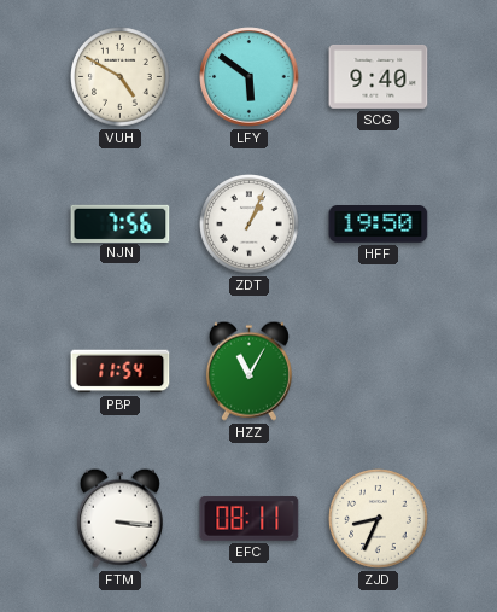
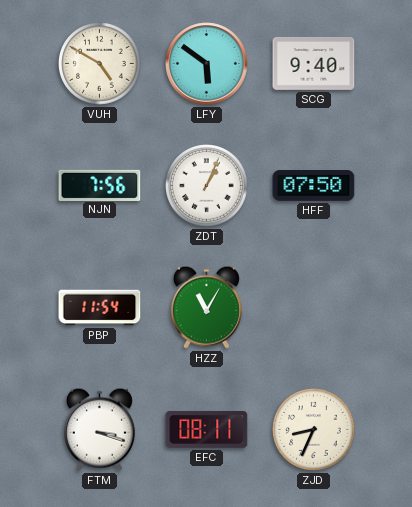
HFF: 19:50 -> 07:50
FTM: 3:16 -> 3:18
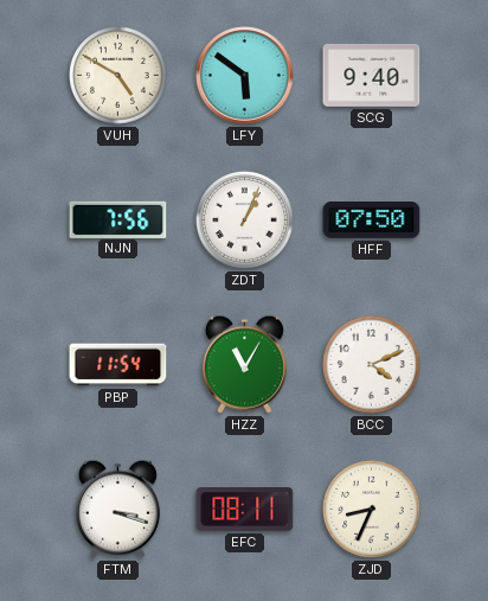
BCC: none -> 4:11
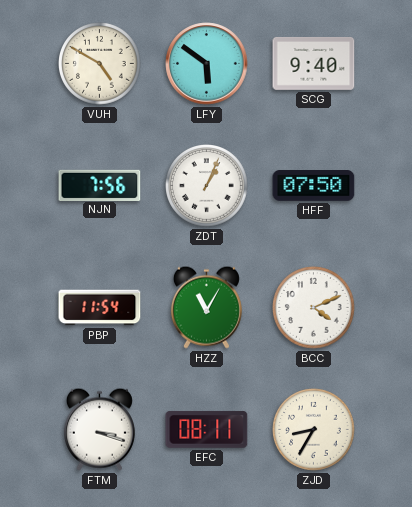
ZJD: 8:34 -> 8:35
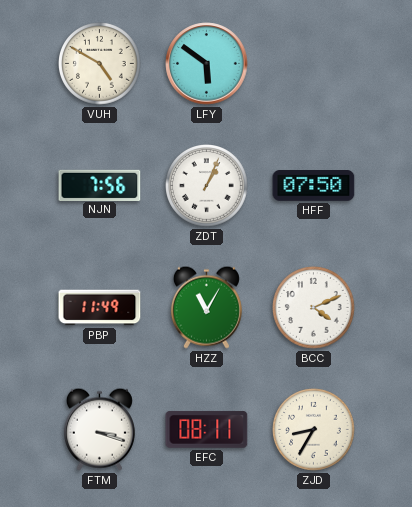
SCG: 9:40 -> none
PBP: 11:54 -> 11:49
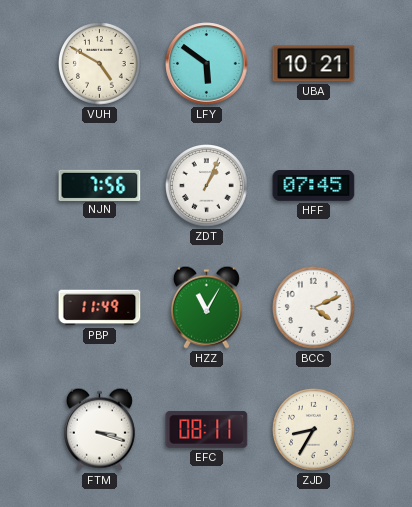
UBA: none -> 10:21
HFF: 07:50 -> 07:45
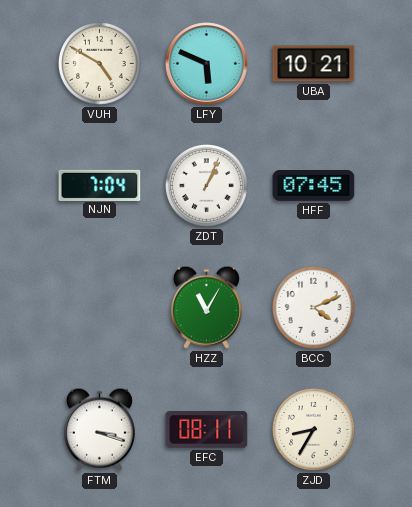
LFY: 5:51 -> 5:49
NJN: 7:56 -> 7:04
PBP: 11:49 -> none
